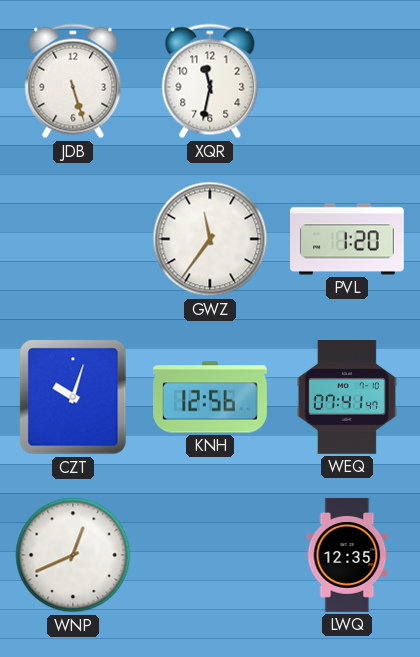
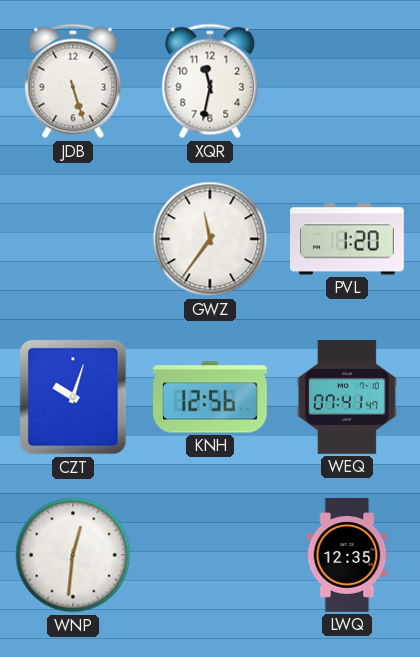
WNP: 12:41 -> 12:31
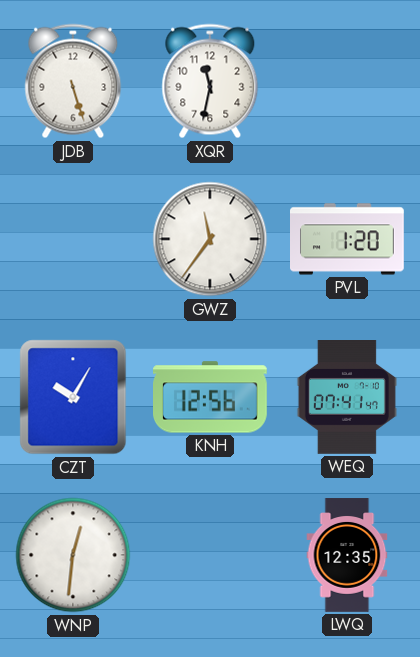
CZT: 10:03 -> 10:05
